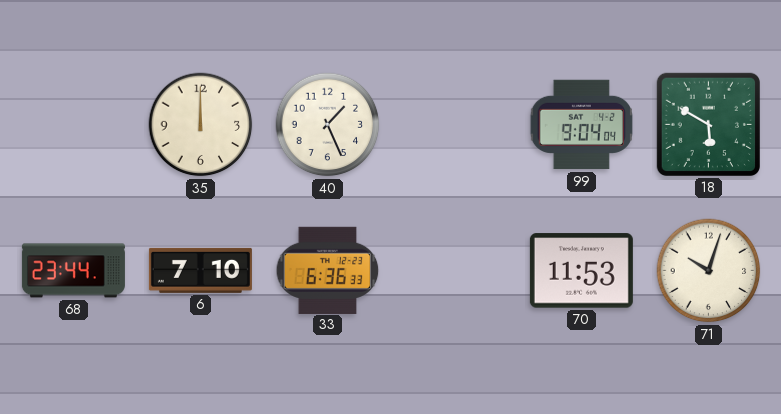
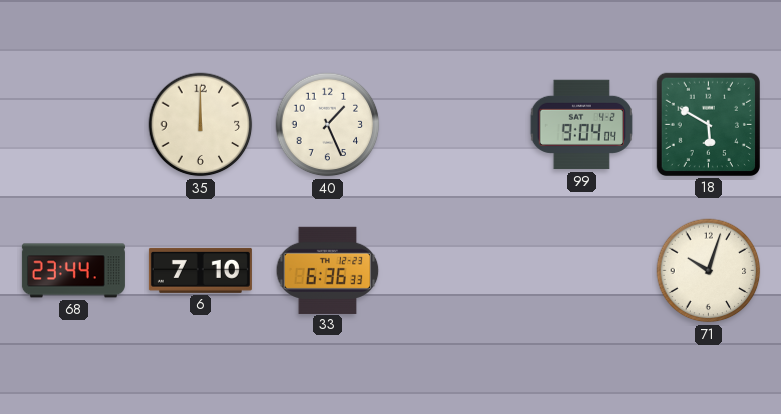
70: 11:53 -> none
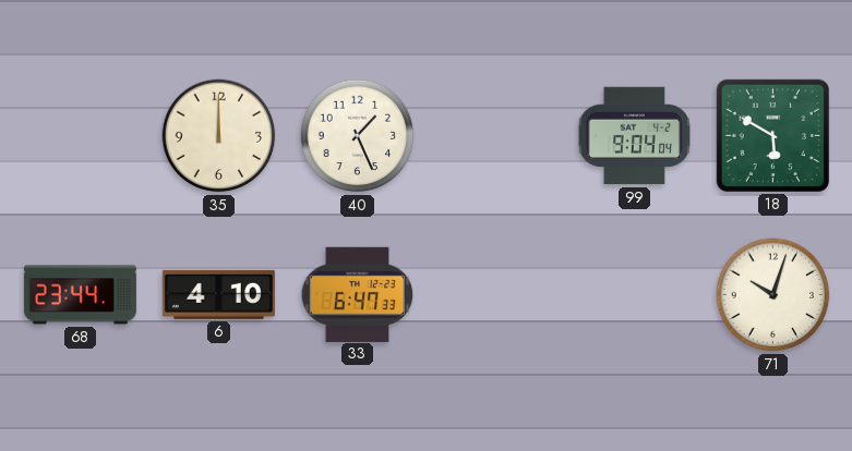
6: 7:10 -> 4:10
33: 6:36 -> 6:47
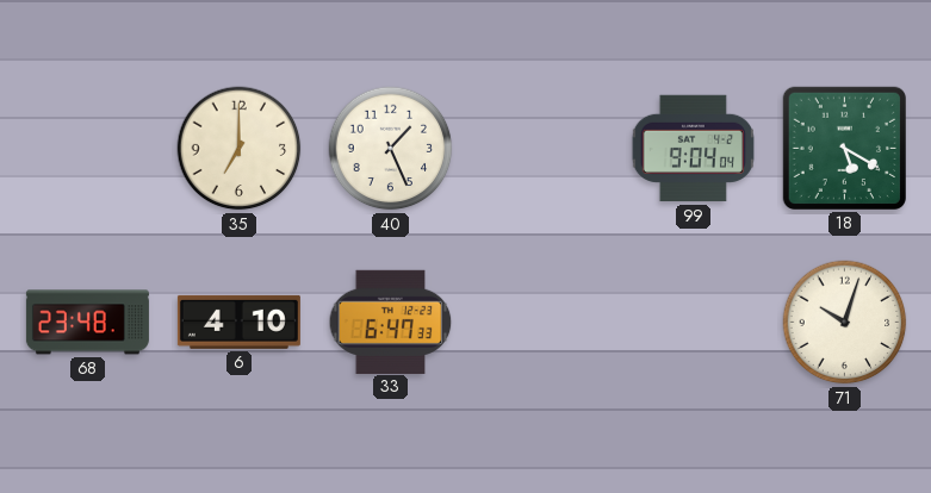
35: 12:00 -> 7:00
18: 5:50 -> 5:20
68: 23:44 -> 23:48
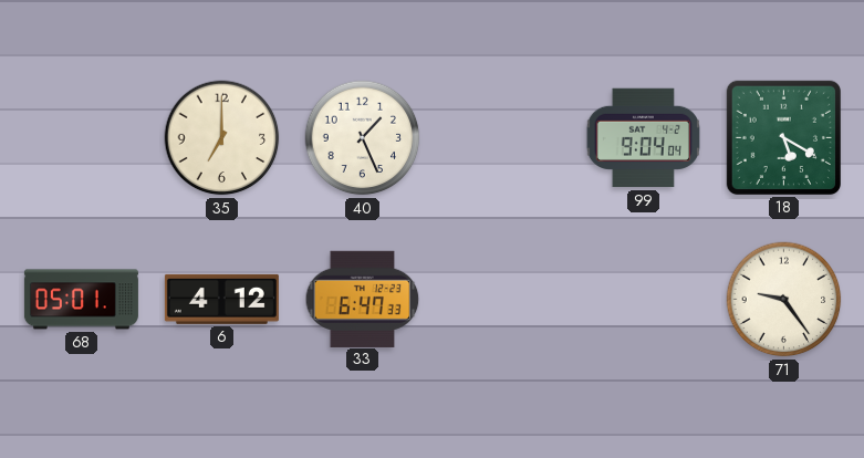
68: 23:48 -> 05:01
6: 4:10 -> 4:12
71: 10:03 -> 9:24
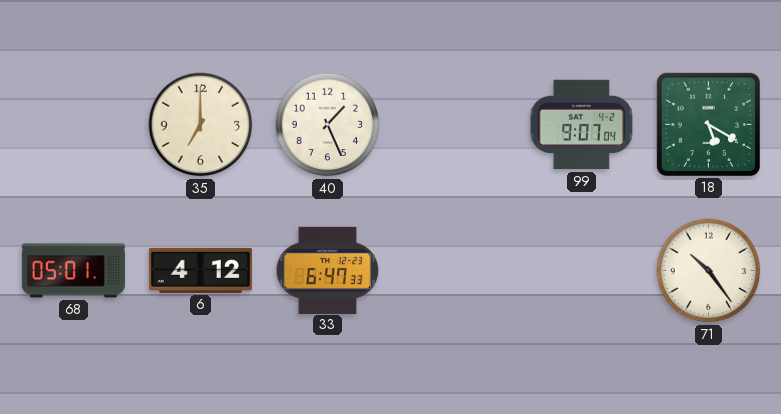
99: 9:04 -> 9:07
71: 9:24 -> 10:24
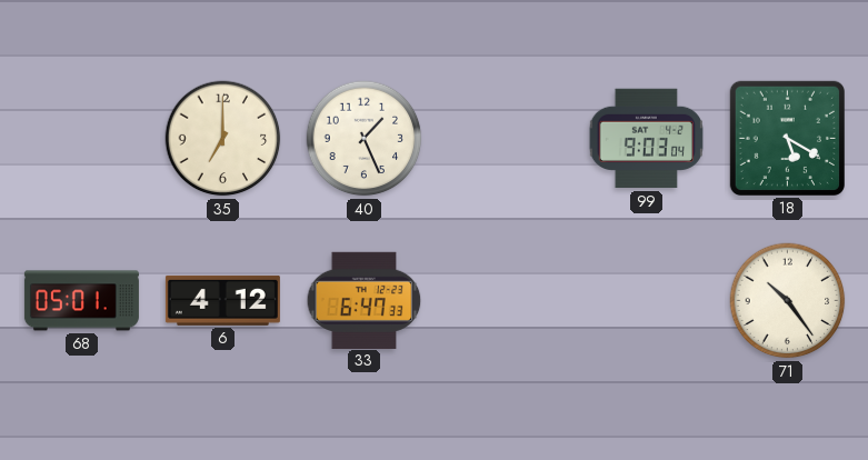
99: 9:07 -> 9:03
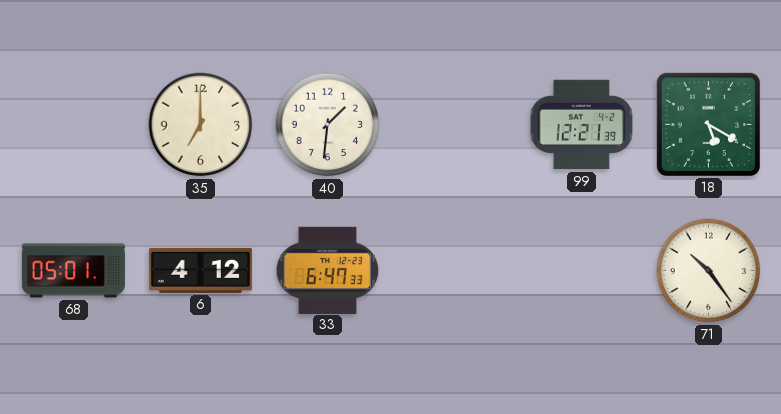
40: 1:26 -> 1:31
99: 9:03 -> 12:21
